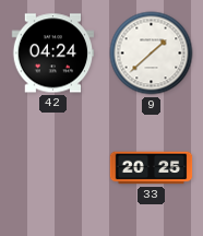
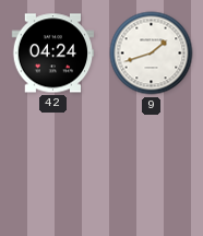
9: 1:38 -> 1:42
33: 20:25 -> none
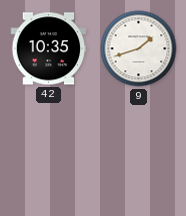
42: 04:24 -> 10:35
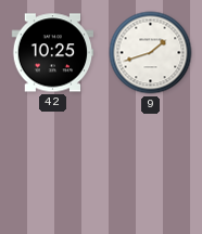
42: 10:35 -> 10:25
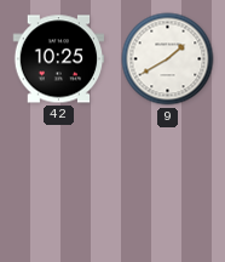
9: 1:42 -> 1:40
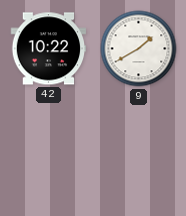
42: 10:25 -> 10:22
